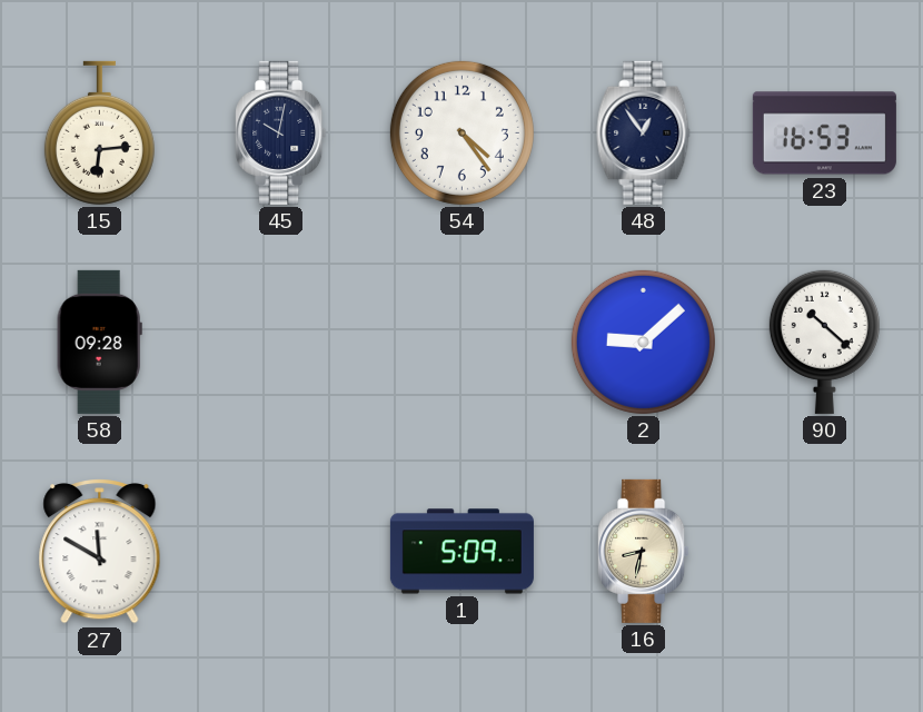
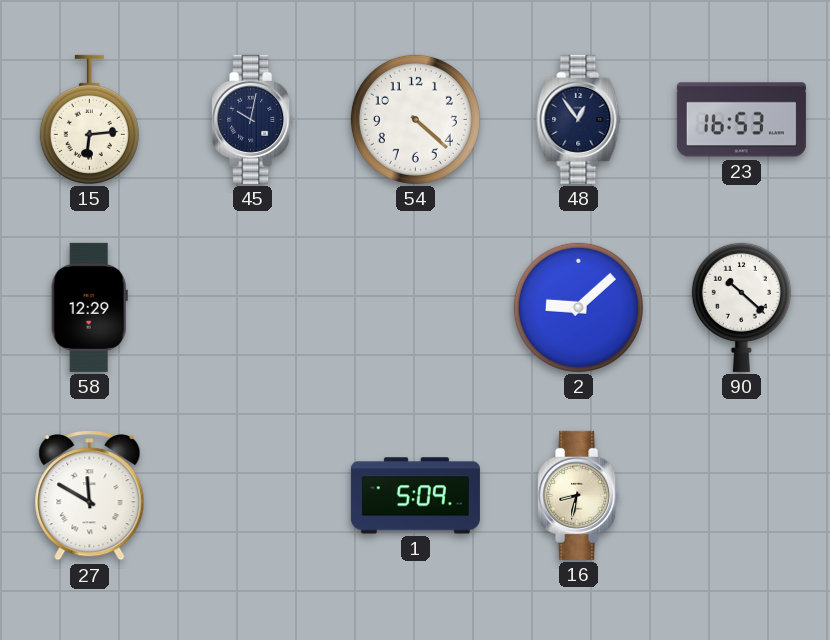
54: 4:24 -> 4:22
58: 09:28 -> 12:29
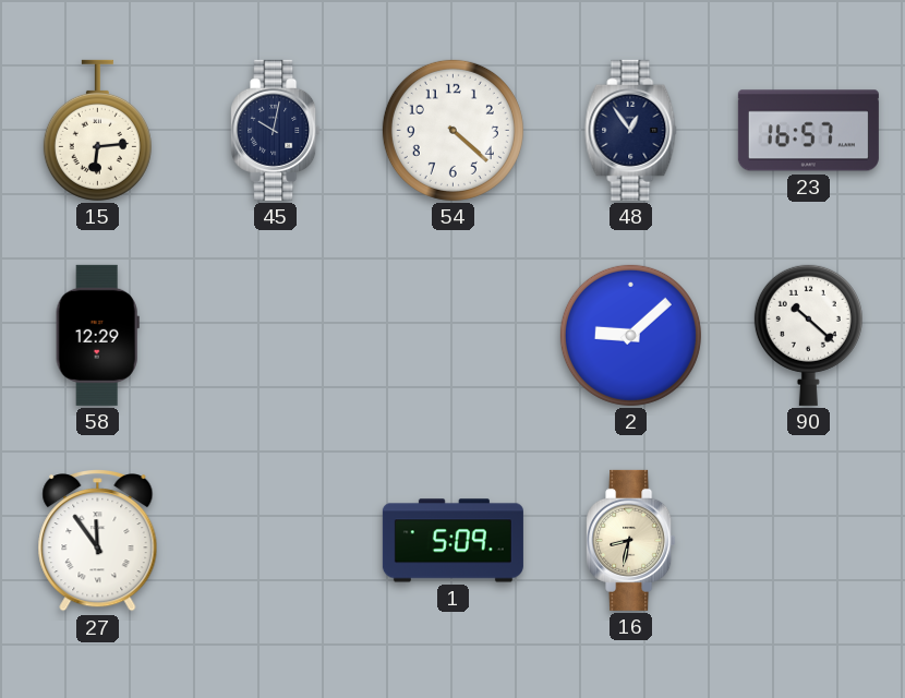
23: 16:53 -> 16:57
27: 11:50 -> 11:54
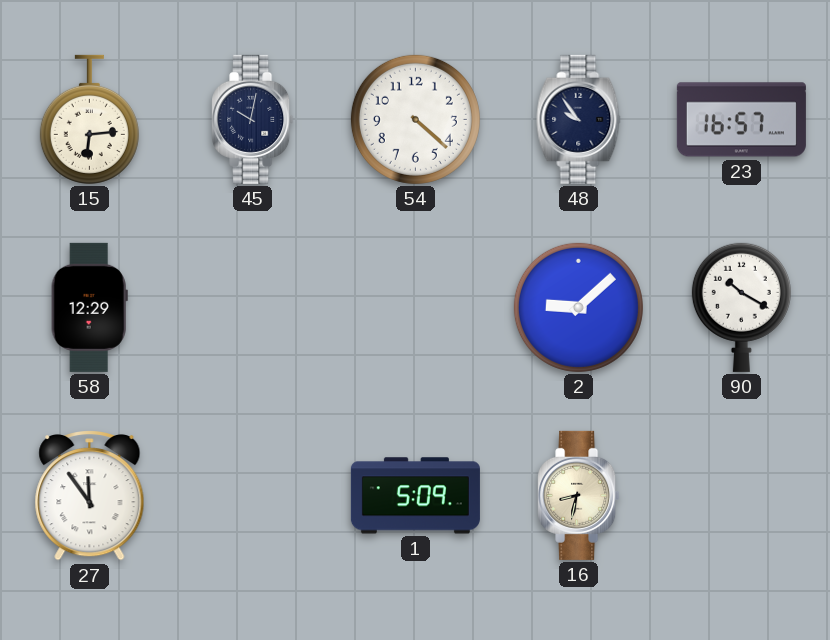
48: 12:54 -> 9:54
90: 10:22 -> 10:20
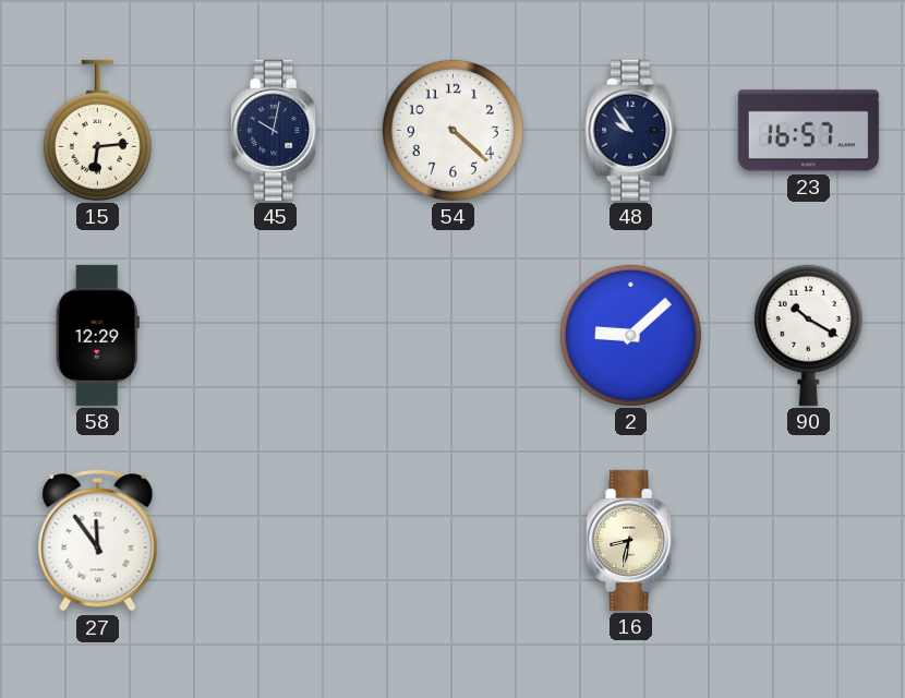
1: 5:09 -> none
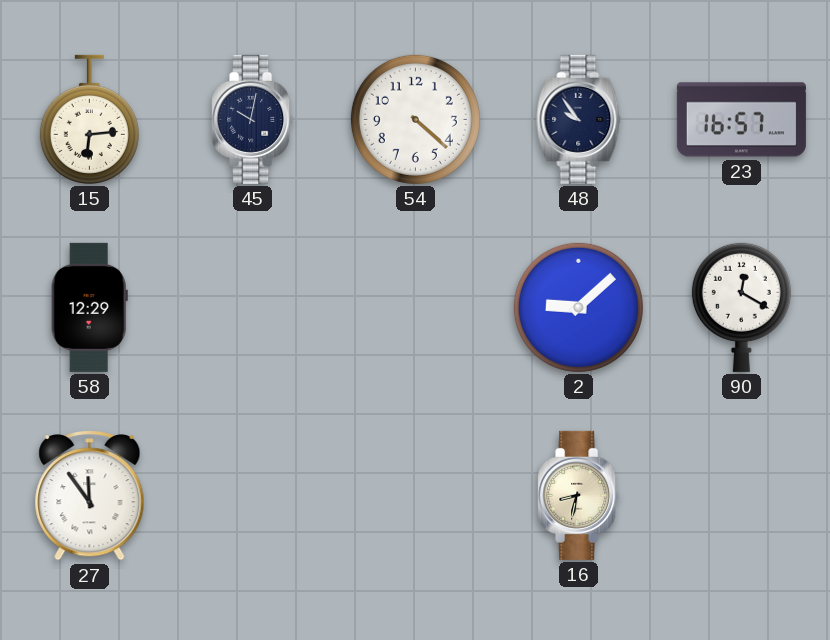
90: 10:20 -> 12:20
